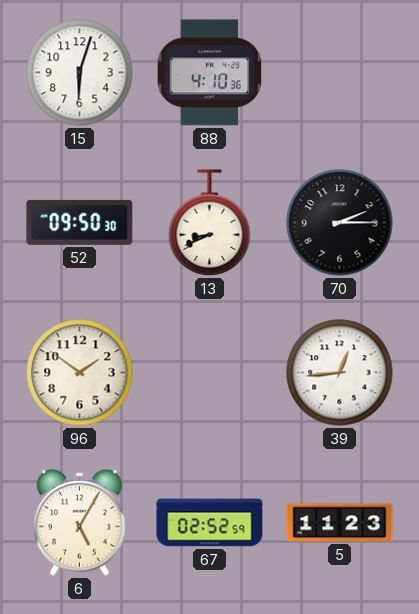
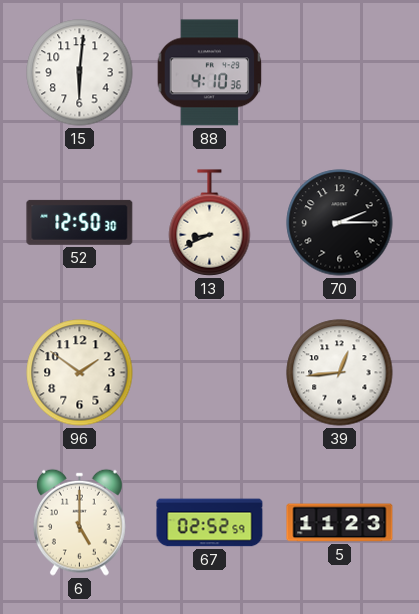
15: 6:03 -> 6:01
52: 09:50 -> 12:50
6: 5:05 -> 5:00
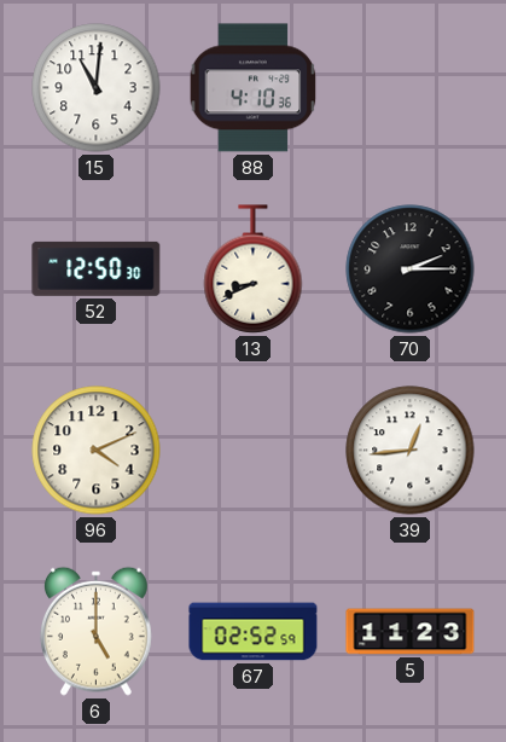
15: 6:01 -> 11:01
96: 1:51 -> 4:11
